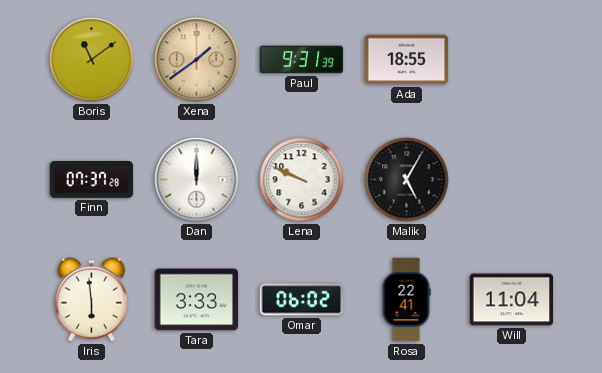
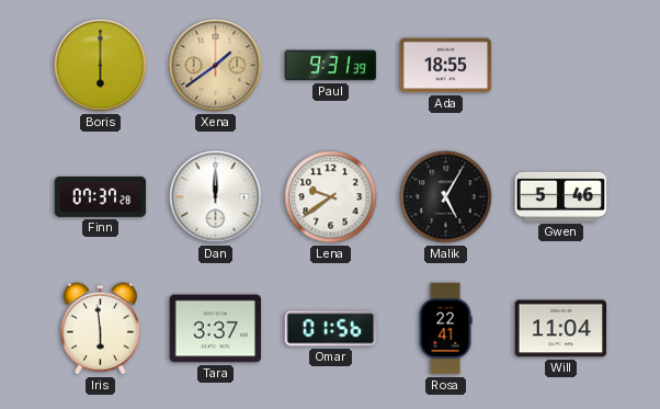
Boris: 11:09 -> 6:00
Lena: 9:49 -> 9:39
Gwen: none -> 5:46
Tara: 3:33 -> 3:37
Omar: 06:02 -> 01:56
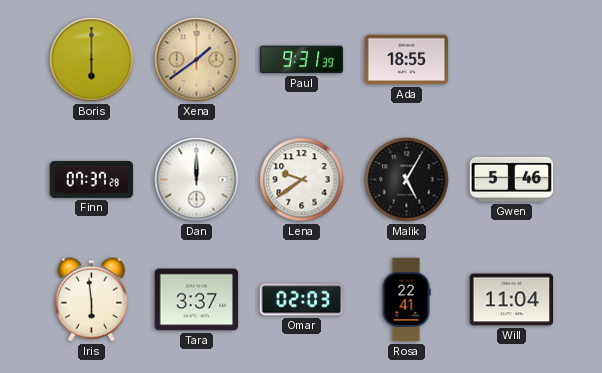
Omar: 01:56 -> 02:03
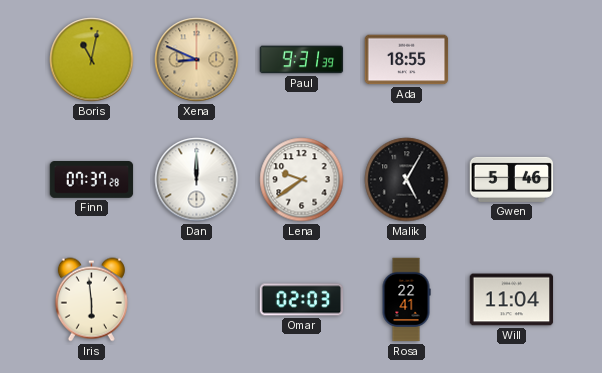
Boris: 6:00 -> 11:02
Xena: 1:39 -> 8:49
Tara: 3:37 -> none
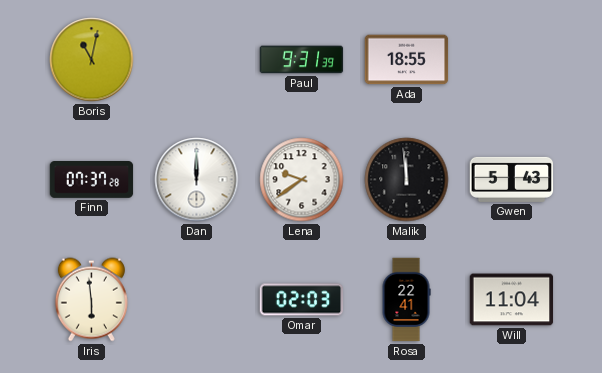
Xena: 8:49 -> none
Malik: 5:05 -> 11:59
Gwen: 5:46 -> 5:43
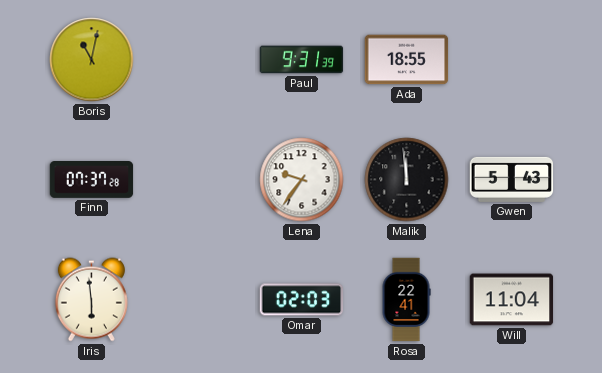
Dan: 12:00 -> none
Lena: 9:39 -> 9:36
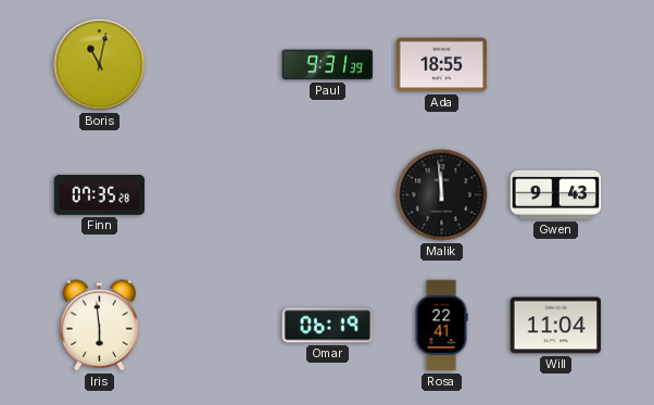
Finn: 07:37 -> 07:35
Lena: 9:36 -> none
Gwen: 5:43 -> 9:43
Omar: 02:03 -> 06:19
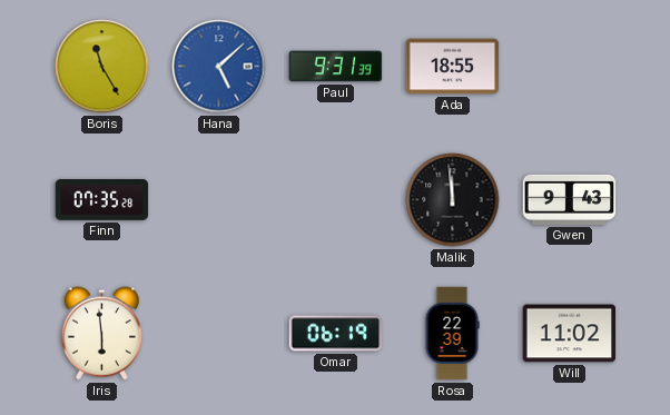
Boris: 11:02 -> 11:25
Hana: none -> 5:08
Rosa: 22:41 -> 22:39
Will: 11:04 -> 11:02
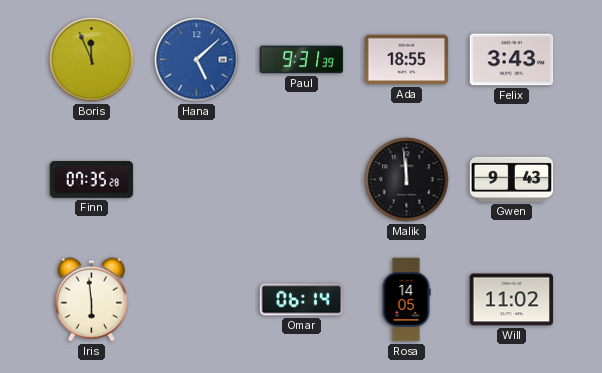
Boris: 11:25 -> 11:56
Felix: none -> 3:43
Omar: 06:19 -> 06:14
Rosa: 22:39 -> 14:05
